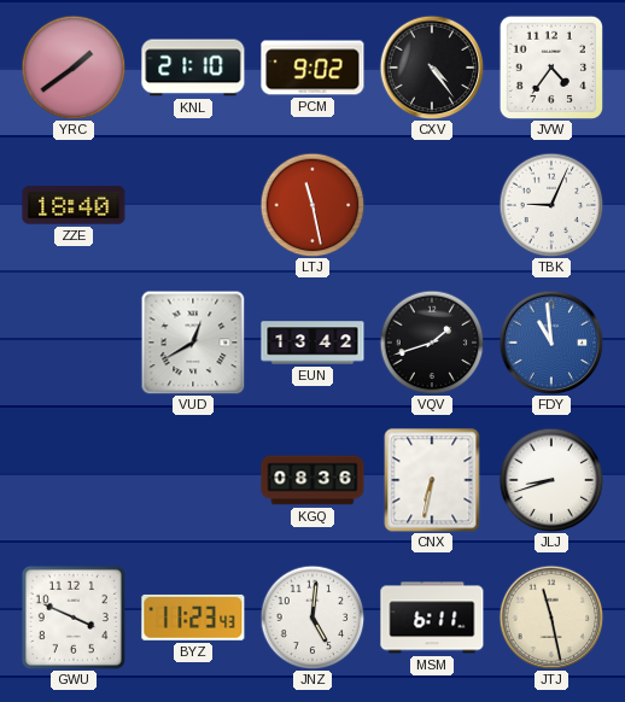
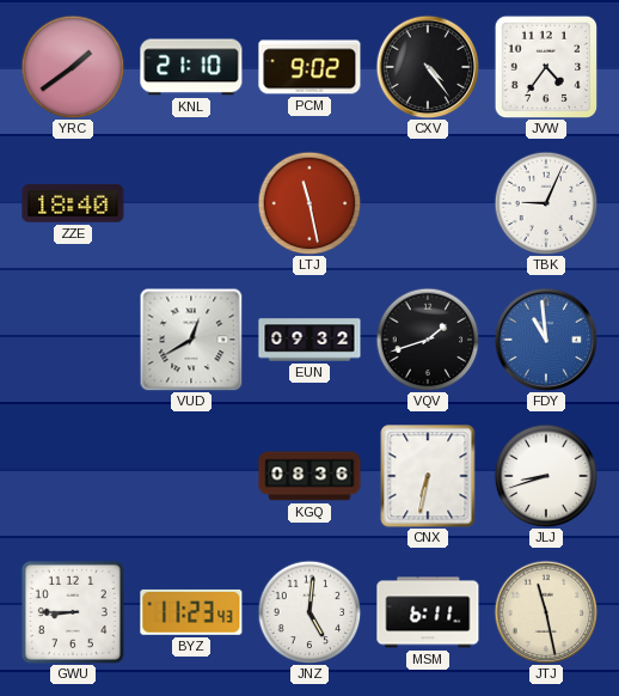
EUN: 13:42 -> 09:32
GWU: 3:49 -> 8:45
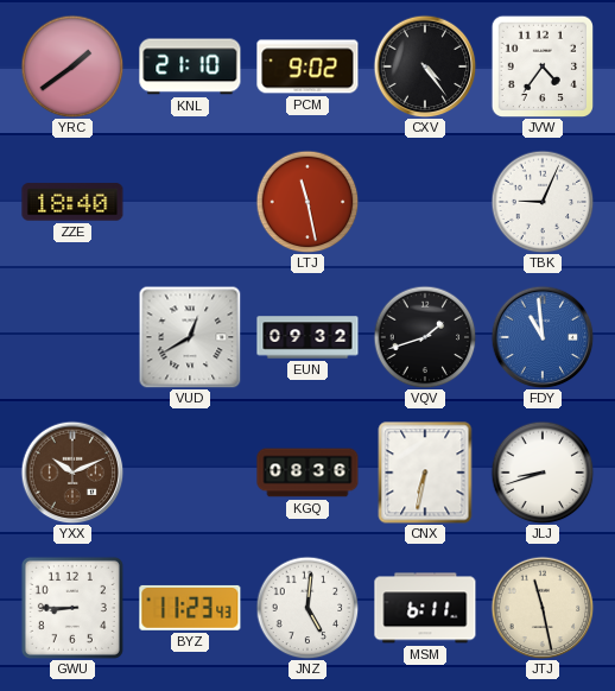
YXX: none -> 10:11
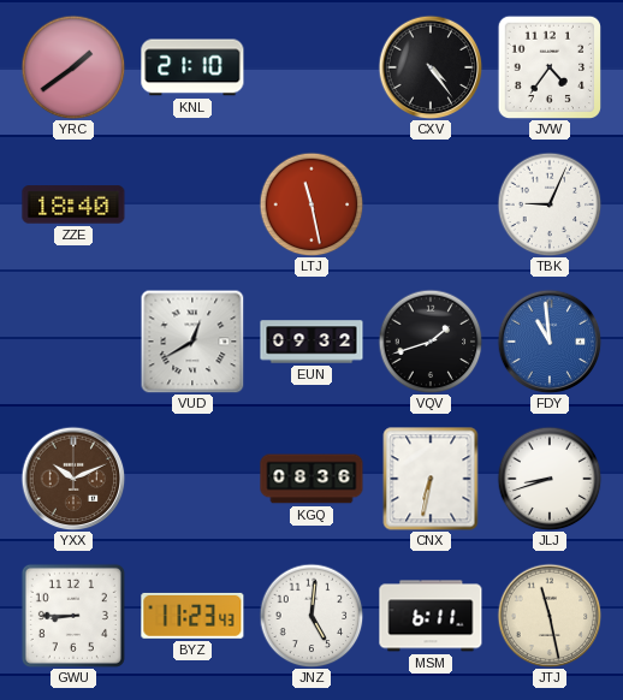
PCM: 9:02 -> none
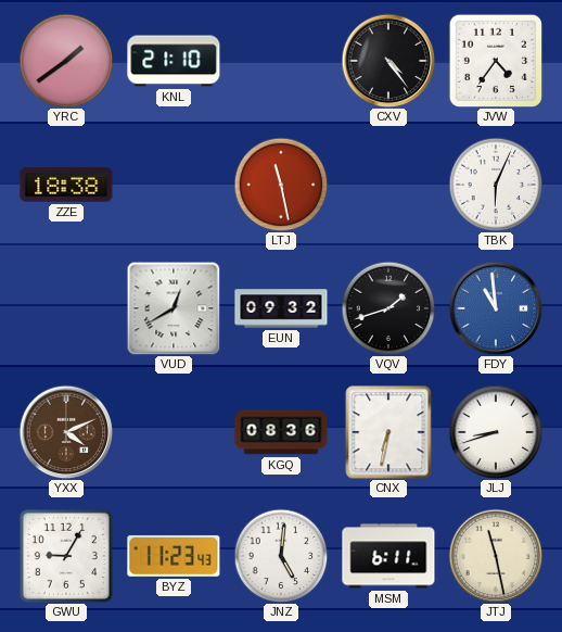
ZZE: 18:40 -> 18:38
TBK: 9:04 -> 6:04
YXX: 10:11 -> 4:11
GWU: 8:45 -> 9:05
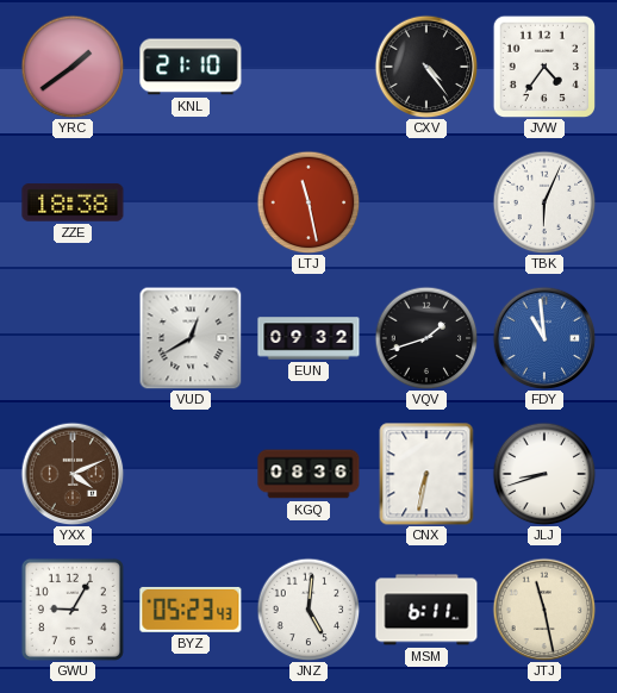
BYZ: 11:23 -> 05:23
